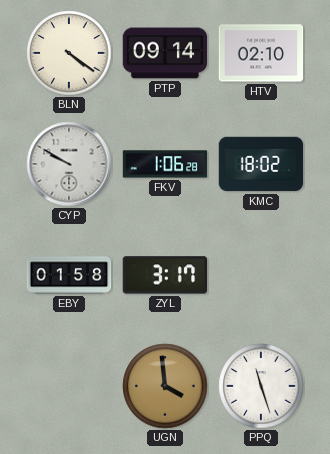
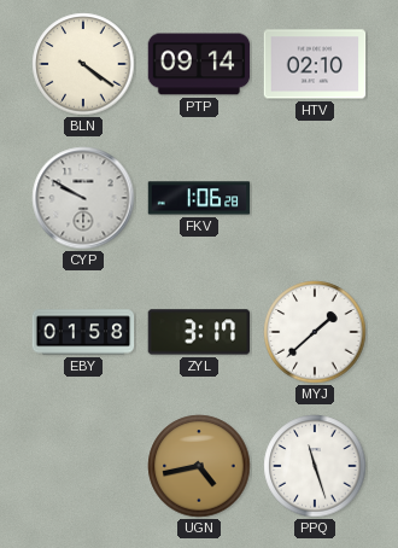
KMC: 18:02 -> none
MYJ: none -> 1:38
UGN: 3:59 -> 4:43
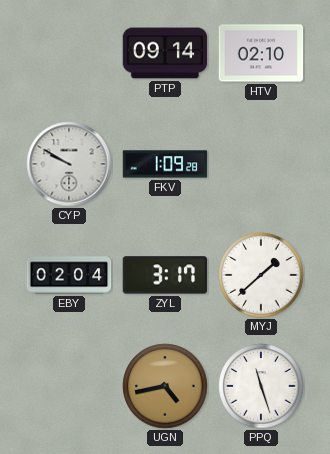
BLN: 4:21 -> none
FKV: 1:06 -> 1:09
EBY: 01:58 -> 02:04
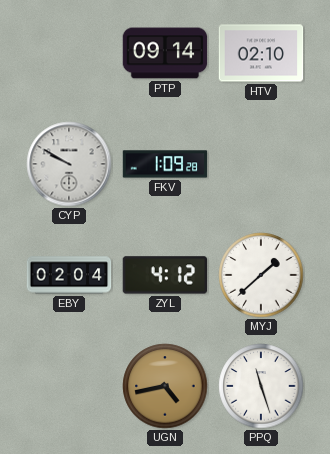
ZYL: 3:17 -> 4:12
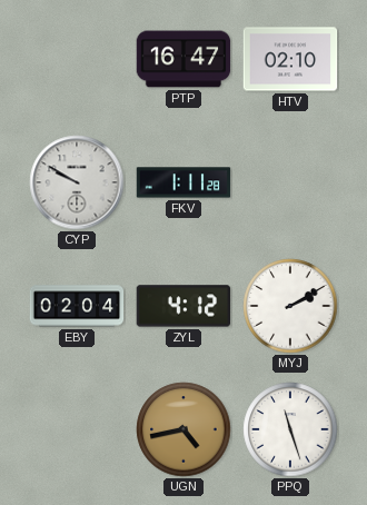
PTP: 09:14 -> 16:47
FKV: 1:09 -> 1:11
MYJ: 1:38 -> 2:10
